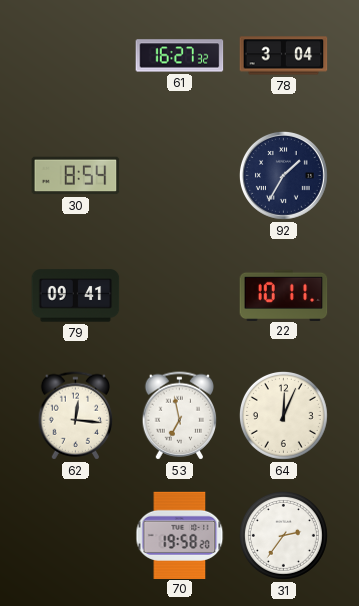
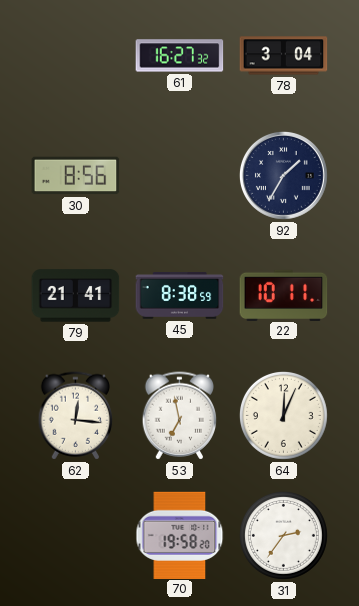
30: 8:54 -> 8:56
79: 09:41 -> 21:41
45: none -> 8:38
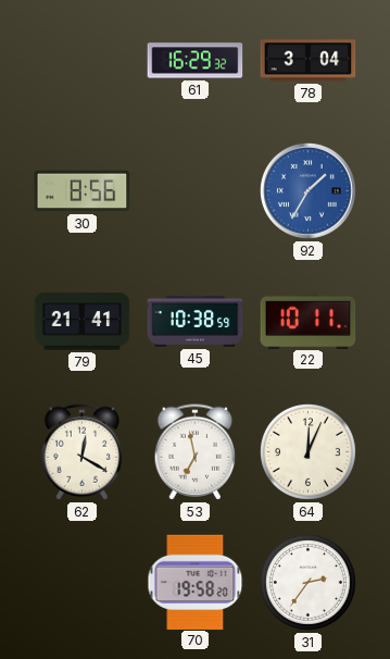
61: 16:27 -> 16:29
92 dial: navy -> blue
45: 8:38 -> 10:38
62: 12:16 -> 12:20
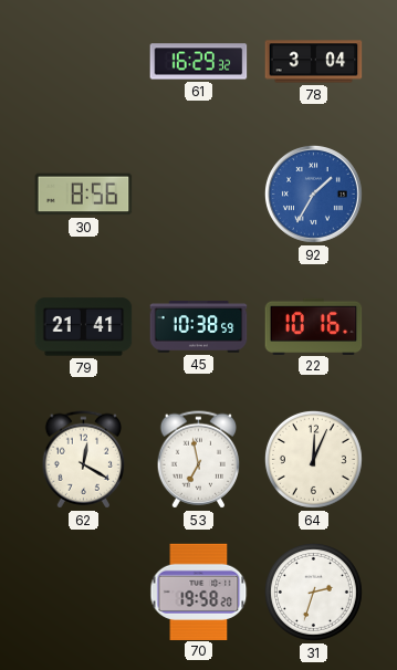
22: 10:11 -> 10:16
31: 2:36 -> 2:33
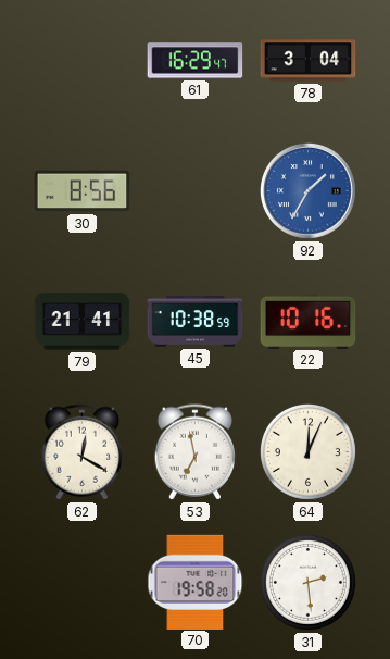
61: 16:29:32 -> 16:29:47
31: 2:33 -> 2:29
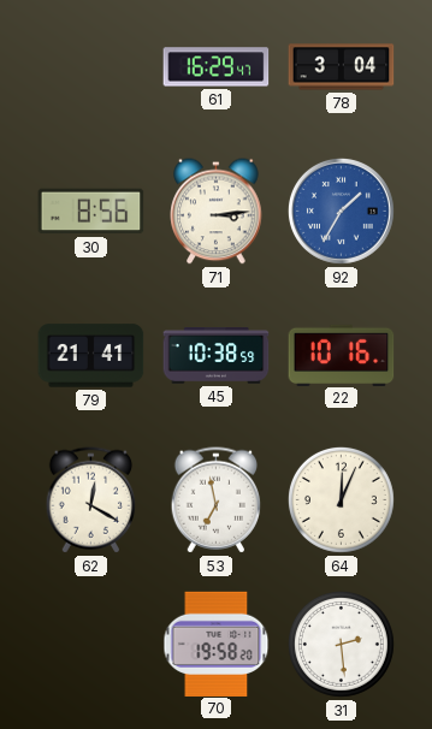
71: none -> 3:14
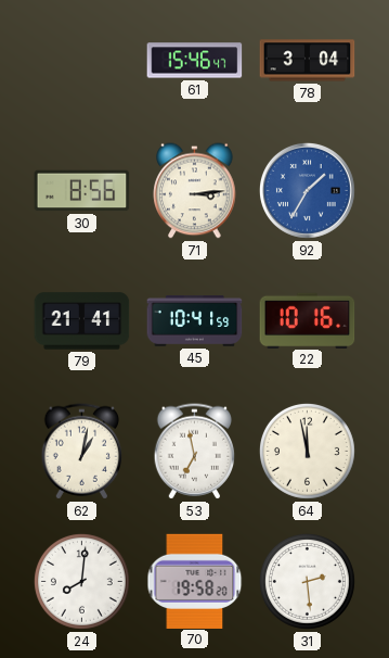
61: 16:29 -> 15:46
45: 10:38 -> 10:41
62: 12:20 -> 1:02
64: 12:04 -> 11:58
24: none -> 8:01
